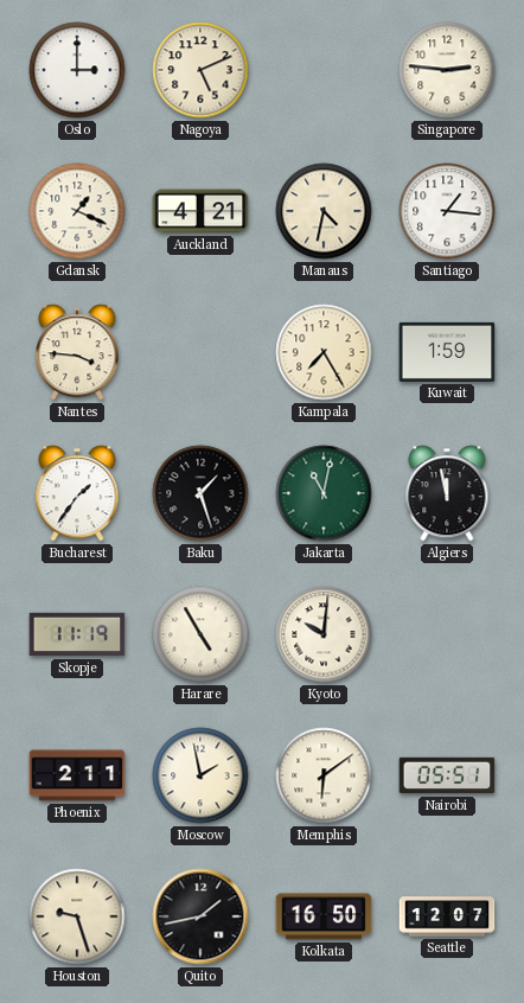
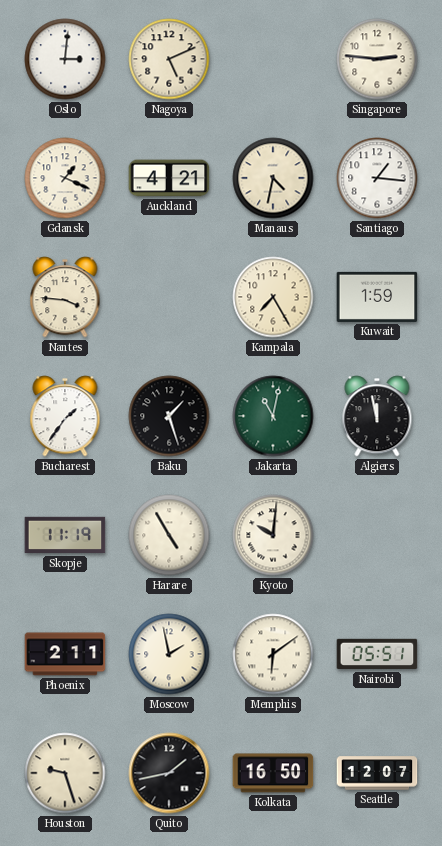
Oslo: 3:00 -> 3:01
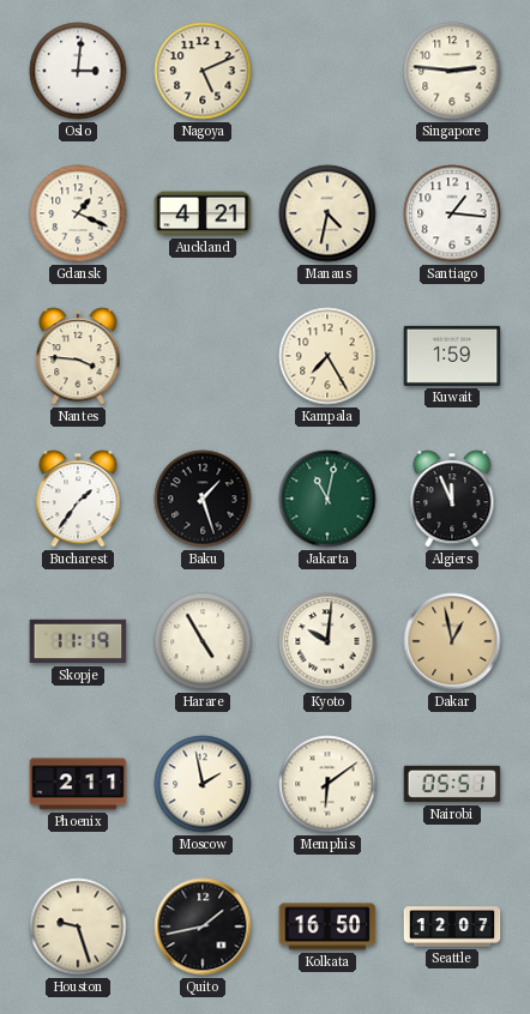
Algiers: 11:58 -> 11:56
Dakar: none -> 12:58
